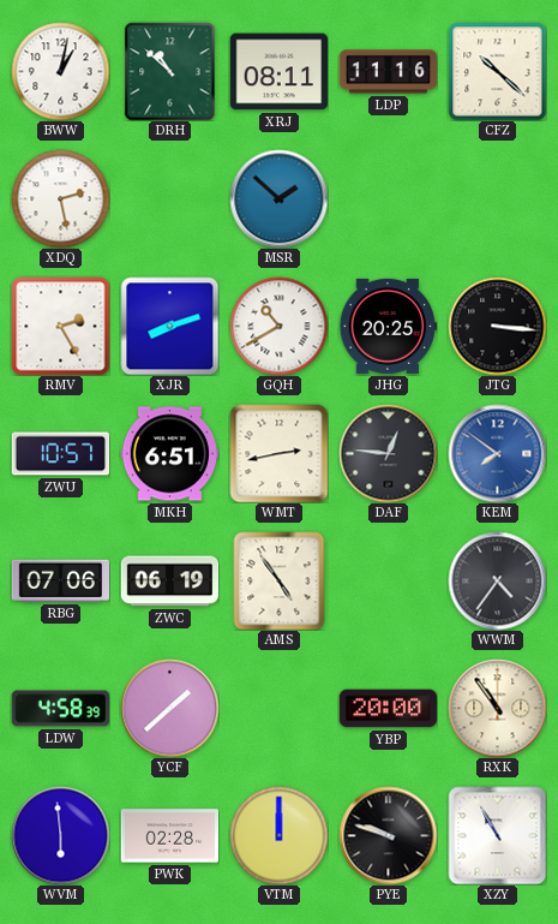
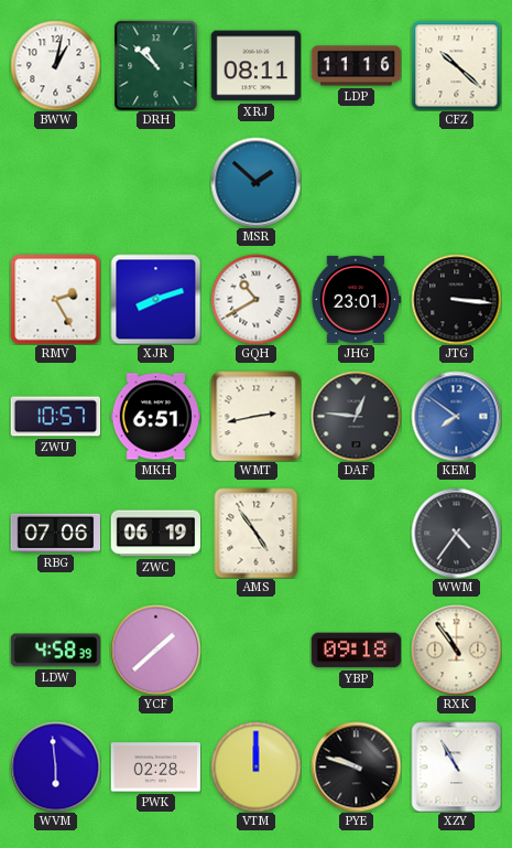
XDQ: 2:28 -> none
JHG: 20:25 -> 23:01
YBP: 20:00 -> 09:18
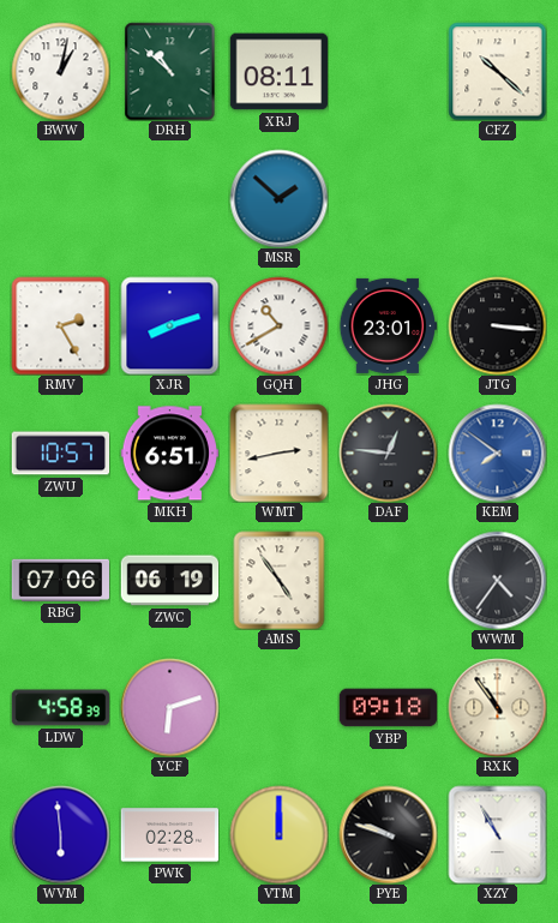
LDP: 11:16 -> none
YCF: 1:38 -> 6:12
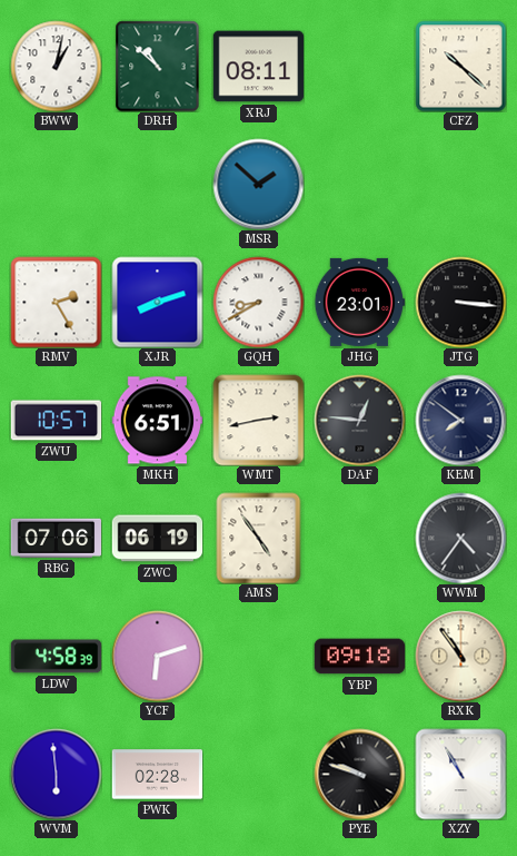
GQH: 10:40 -> 8:40
KEM dial: blue -> navy
VTM: 12:00 -> none
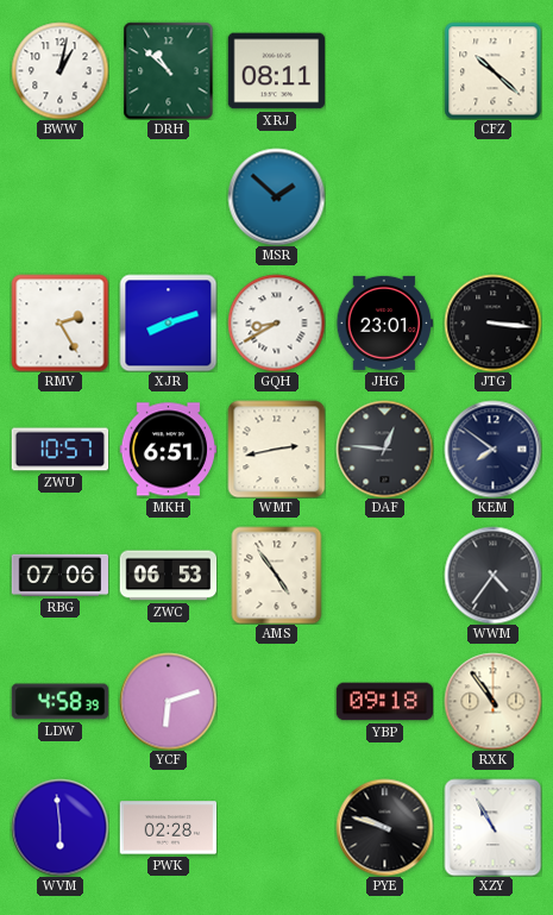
ZWC: 06:19 -> 06:53
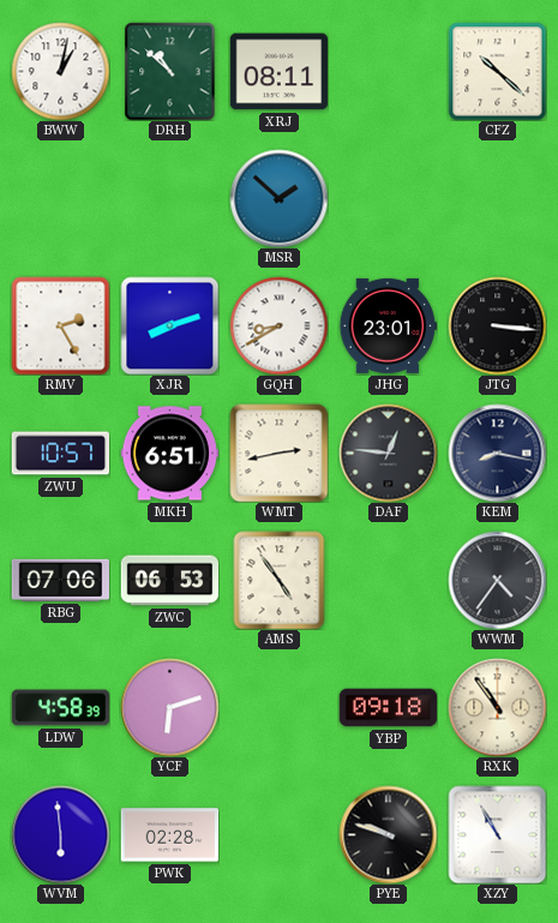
KEM: 7:51 -> 8:17
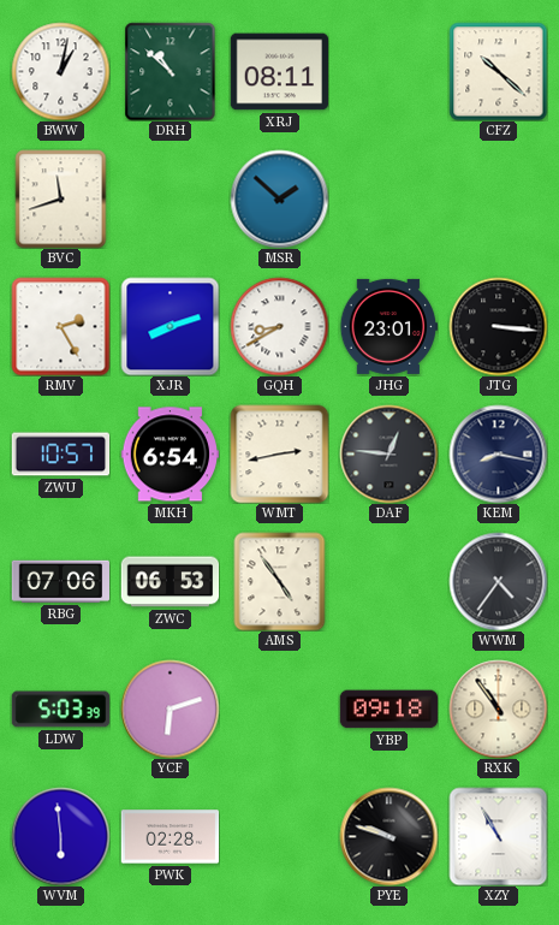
BVC: none -> 11:42
MKH: 6:51 -> 6:54
LDW: 4:58 -> 5:03
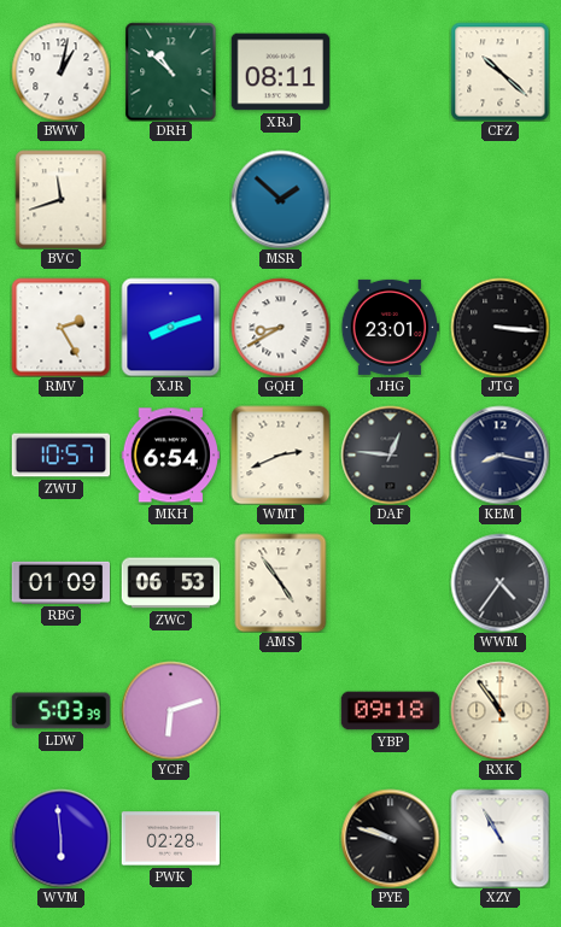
WMT: 2:43 -> 2:41
RBG: 07:06 -> 01:09
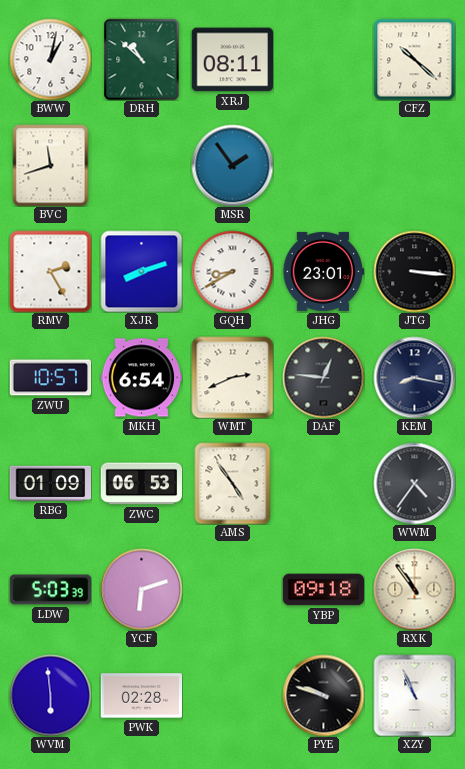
MSR: 1:52 -> 1:54
XZY: 10:55 -> 10:56
